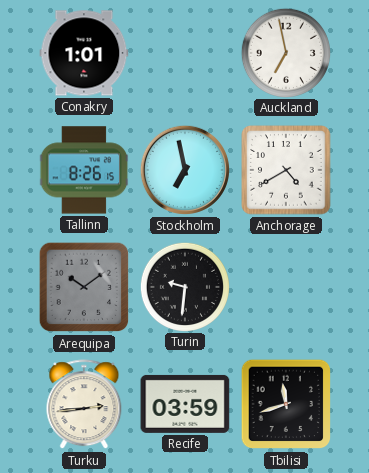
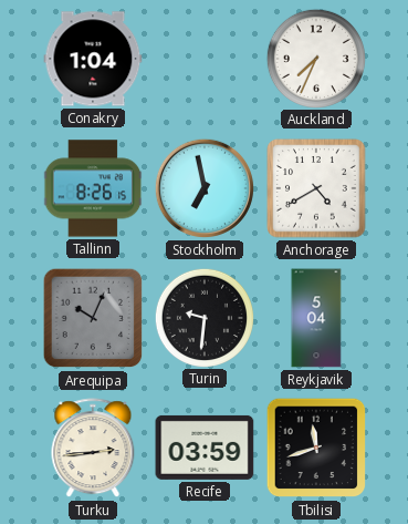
Conakry: 1:01 -> 1:04
Auckland: 6:58 -> 7:34
Arequipa: 10:09 -> 10:04
Reykjavik: none -> 5:04
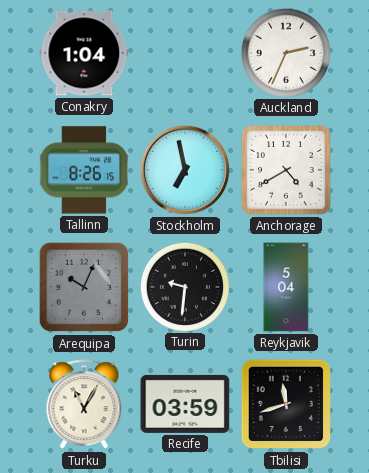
Auckland: 7:34 -> 2:34
Turku: 2:44 -> 11:05
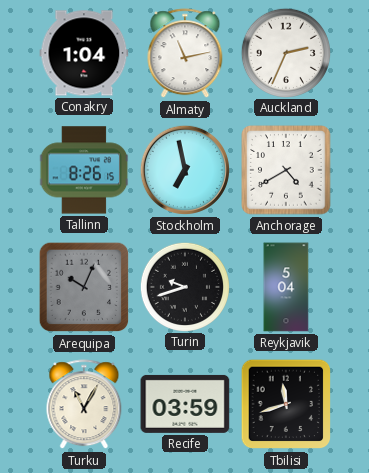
Almaty: none -> 11:13
Turin: 9:31 -> 9:42
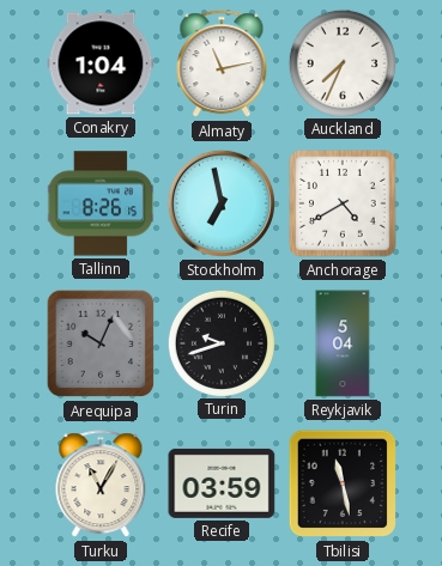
Auckland: 2:34 -> 7:34
Tbilisi: 11:42 -> 11:28
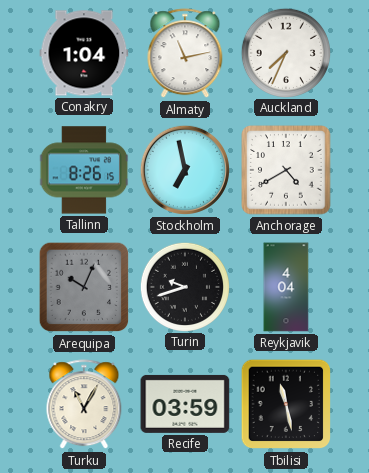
Reykjavik: 5:04 -> 4:04
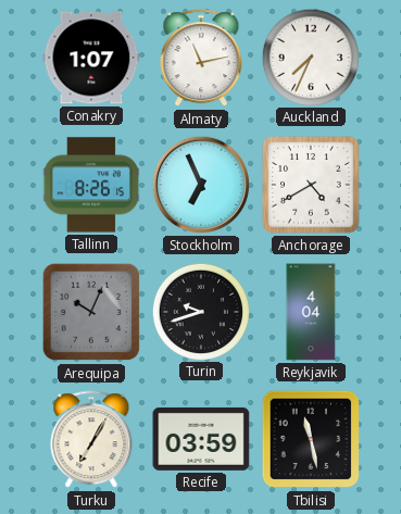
Conakry: 1:04 -> 1:07
Stockholm: 6:58 -> 6:56
Turku: 11:05 -> 7:05
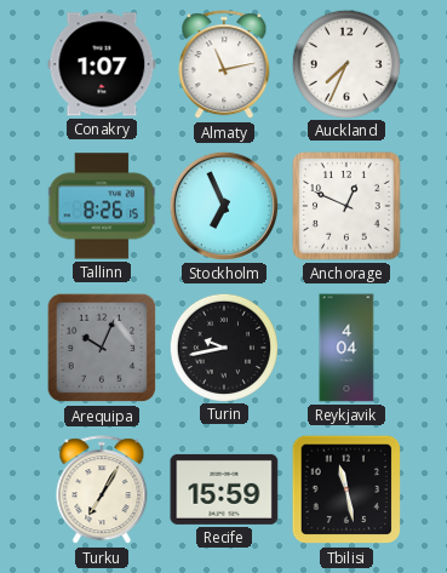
Anchorage: 4:40 -> 12:49
Turin: 9:42 -> 9:43
Recife: 03:59 -> 15:59
